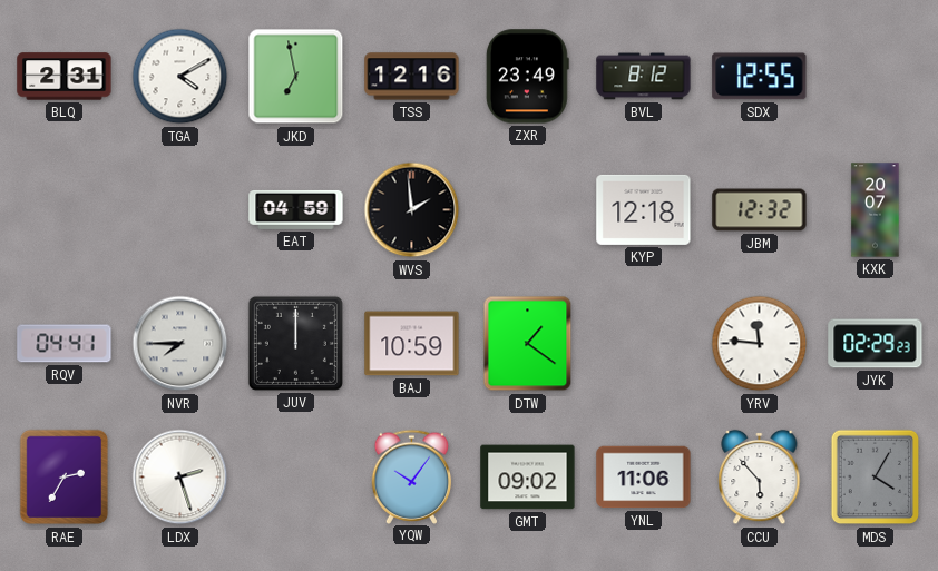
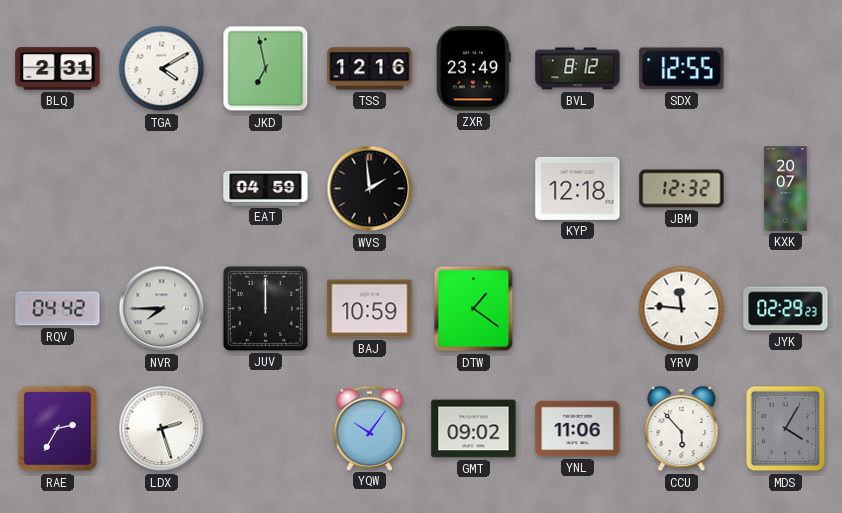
RQV: 04:41 -> 04:42
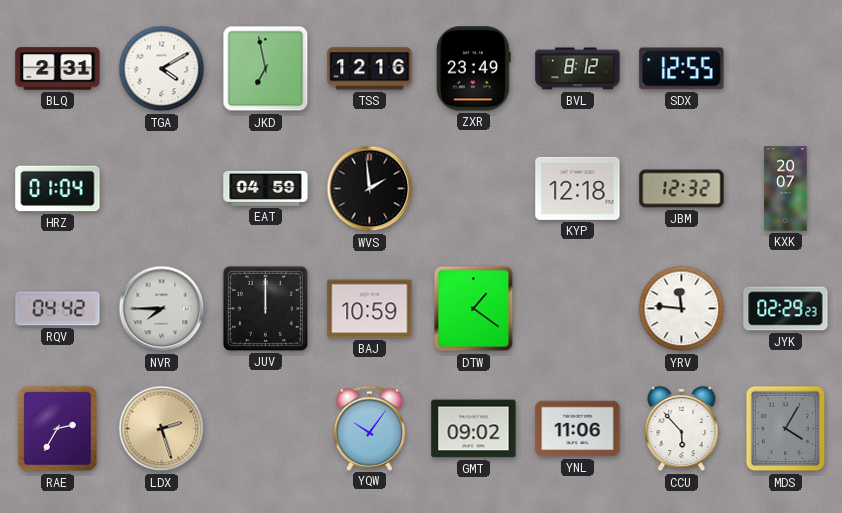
HRZ: none -> 01:04
LDX dial: white -> champagne
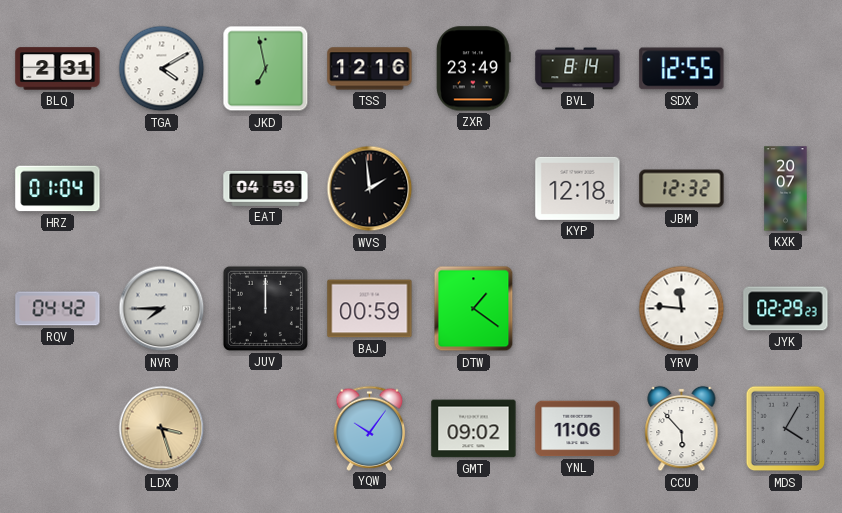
BVL: 8:12 -> 8:14
BAJ: 10:59 -> 00:59
RAE: 2:35 -> none
LDX: 2:27 -> 3:27
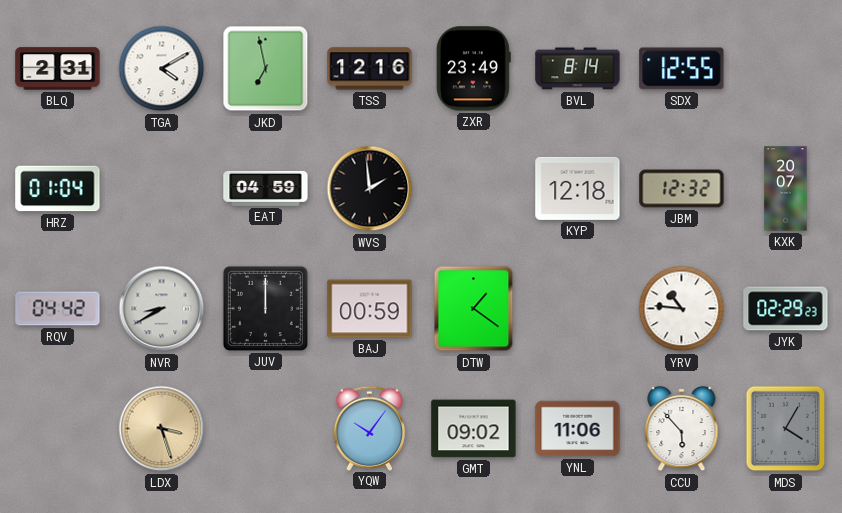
NVR: 7:45 -> 8:40
YRV: 11:46 -> 10:46
